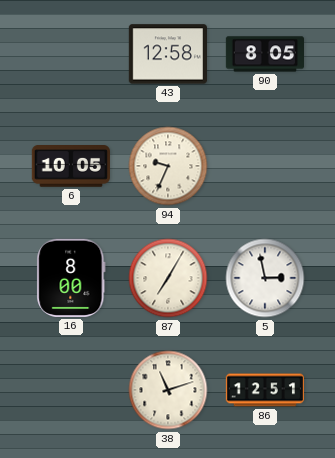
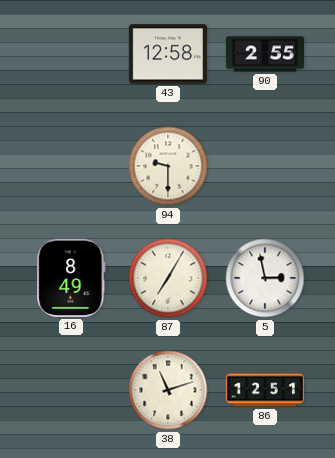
90: 8:05 -> 2:55
6: 10:05 -> none
94: 9:34 -> 9:30
16: 8:00 -> 8:49
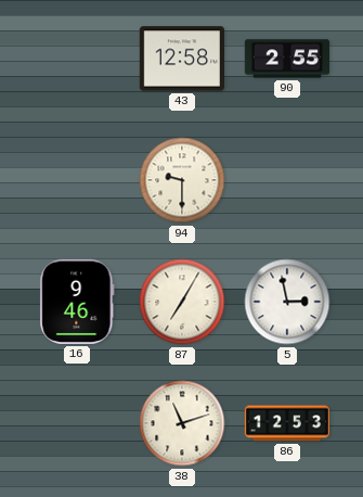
16: 8:49 -> 9:46
86: 12:51 -> 12:53
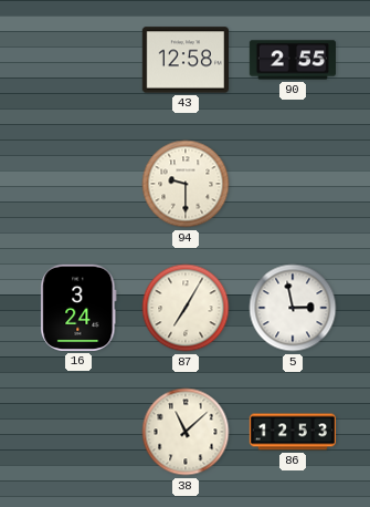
16: 9:46 -> 3:24
38: 11:12 -> 11:08
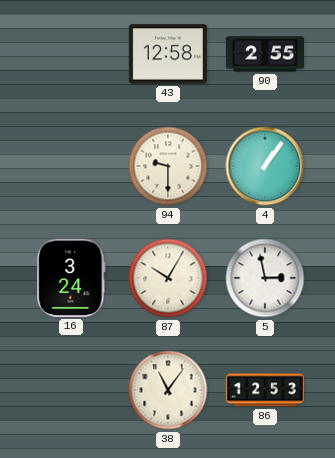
4: none -> 1:06
87: 7:05 -> 10:05
38: 11:08 -> 11:06
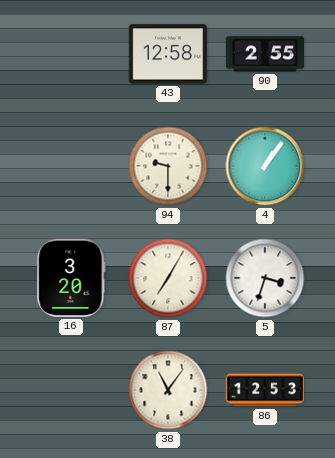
16: 3:24 -> 3:20
87: 10:05 -> 7:05
5: 2:58 -> 3:33
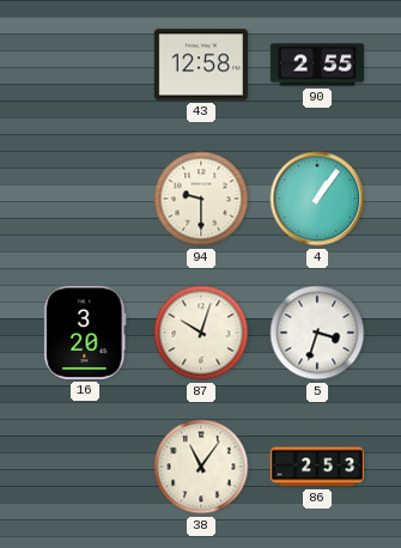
87: 7:05 -> 10:03
86: 12:53 -> 2:53
